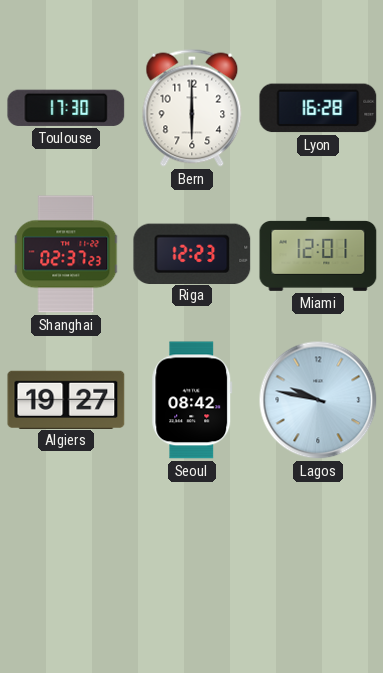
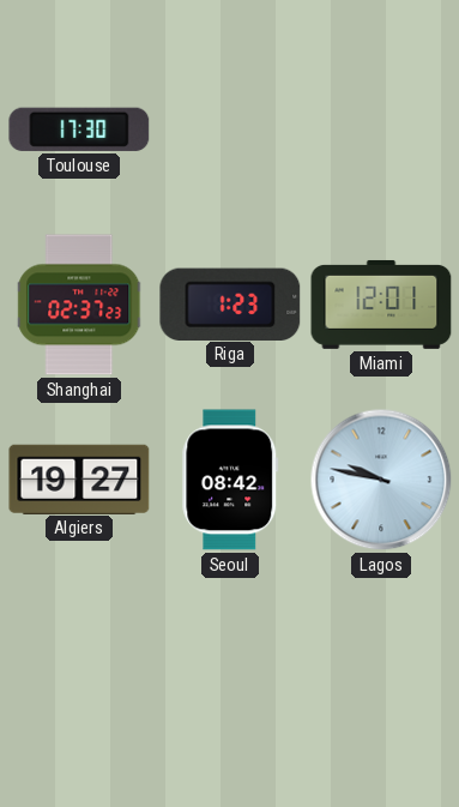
Bern: 6:00 -> none
Lyon: 16:28 -> none
Riga: 12:23 -> 1:23
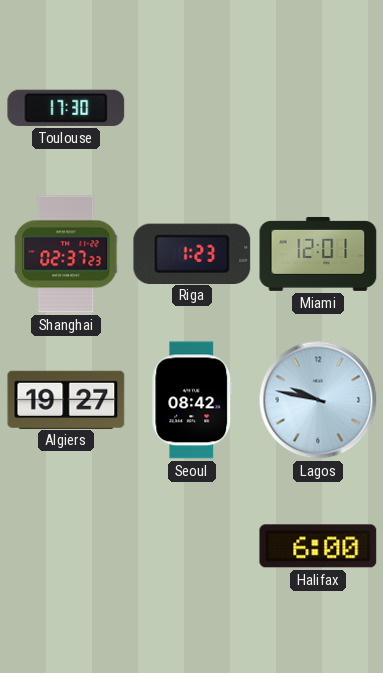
Halifax: none -> 6:00
